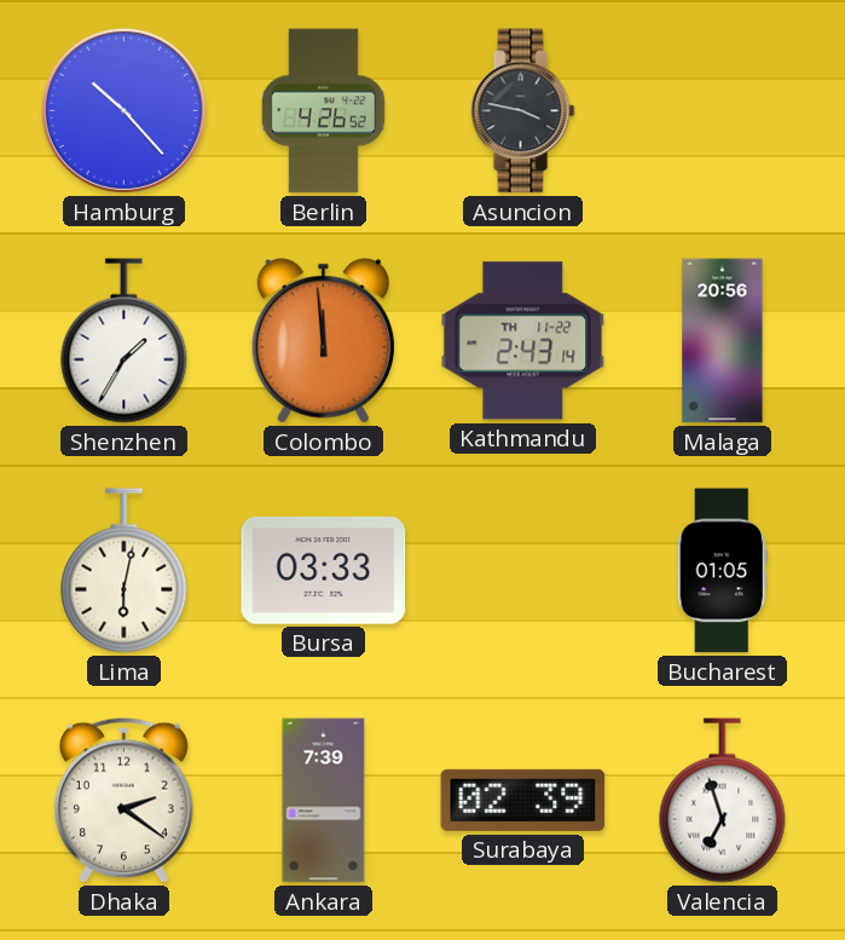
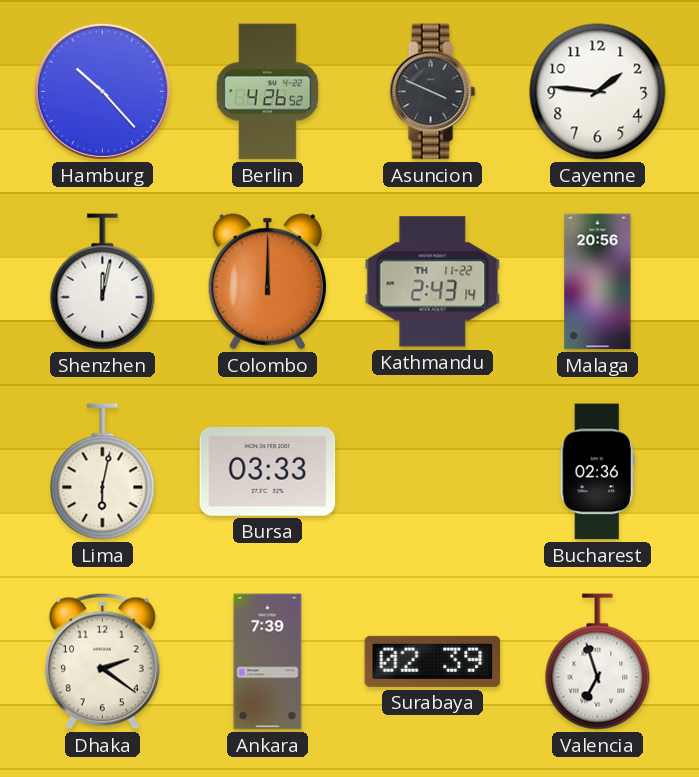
Asuncion: 3:47 -> 3:49
Cayenne: none -> 1:46
Shenzhen: 1:35 -> 12:02
Colombo: 11:59 -> 12:00
Bucharest: 01:05 -> 02:36
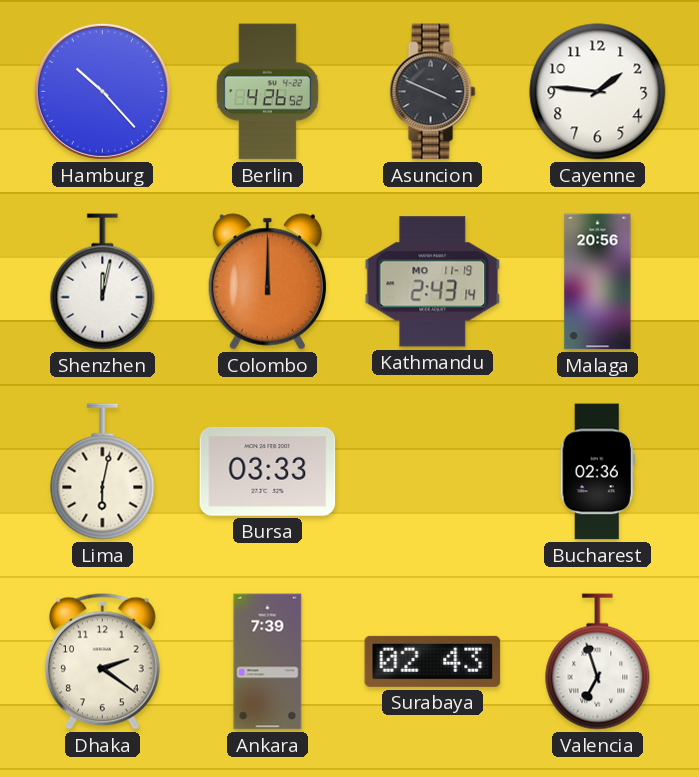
Kathmandu date: TH 11-22 -> MO 11-19
Surabaya: 02:39 -> 02:43
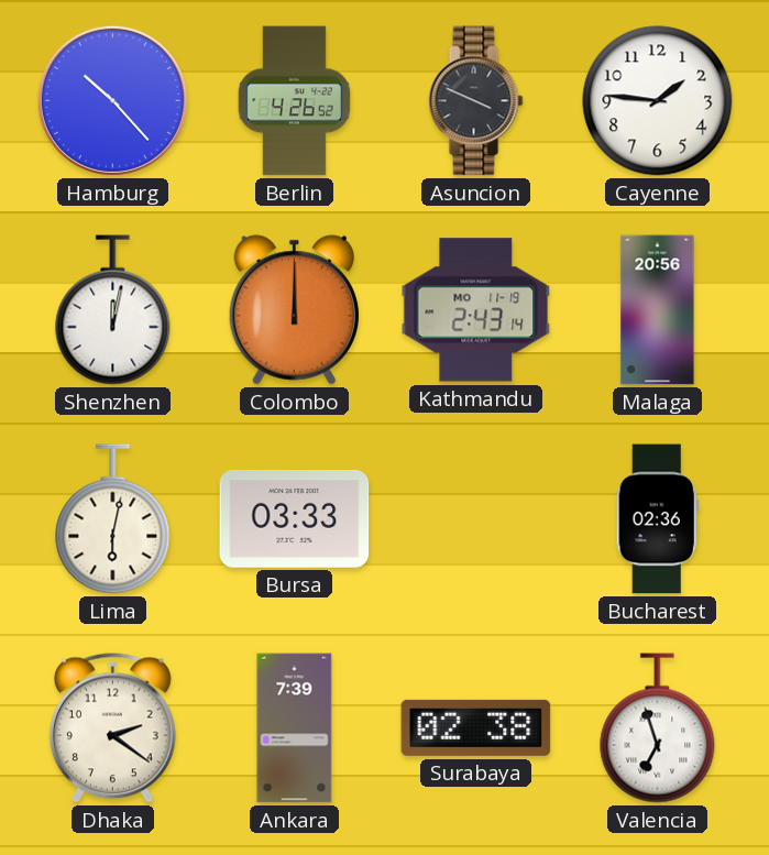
Surabaya: 02:43 -> 02:38
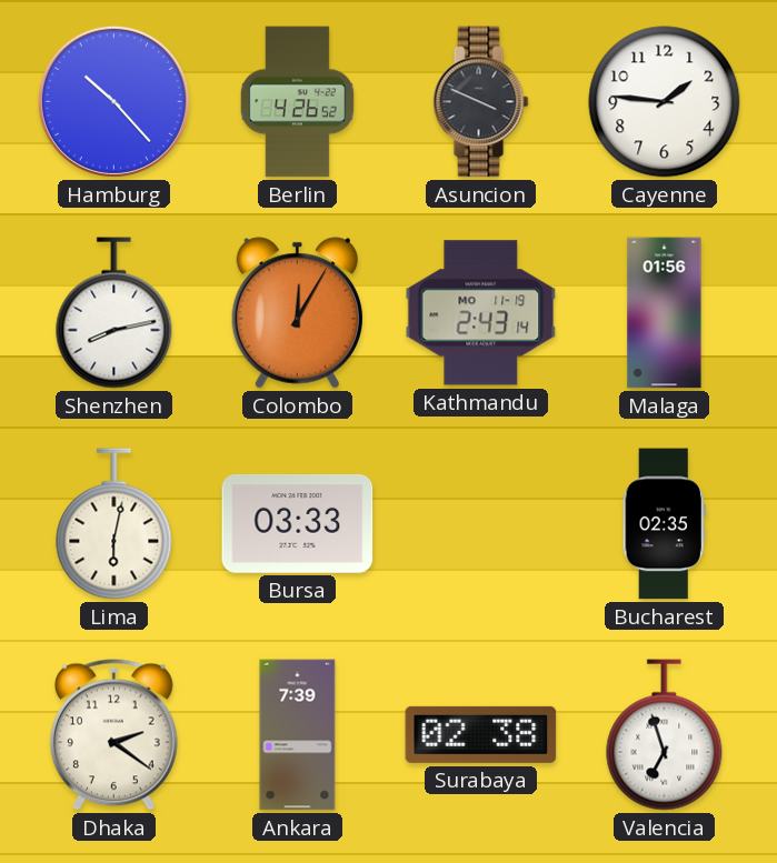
Shenzhen: 12:02 -> 8:13
Colombo: 12:00 -> 12:05
Malaga: 20:56 -> 01:56
Bucharest: 02:36 -> 02:35
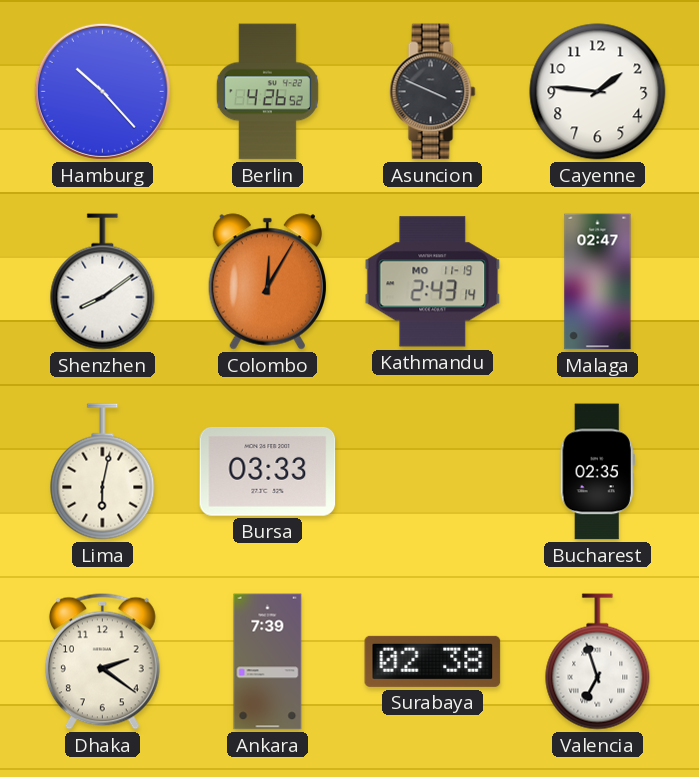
Shenzhen: 8:13 -> 8:09
Malaga: 01:56 -> 02:47
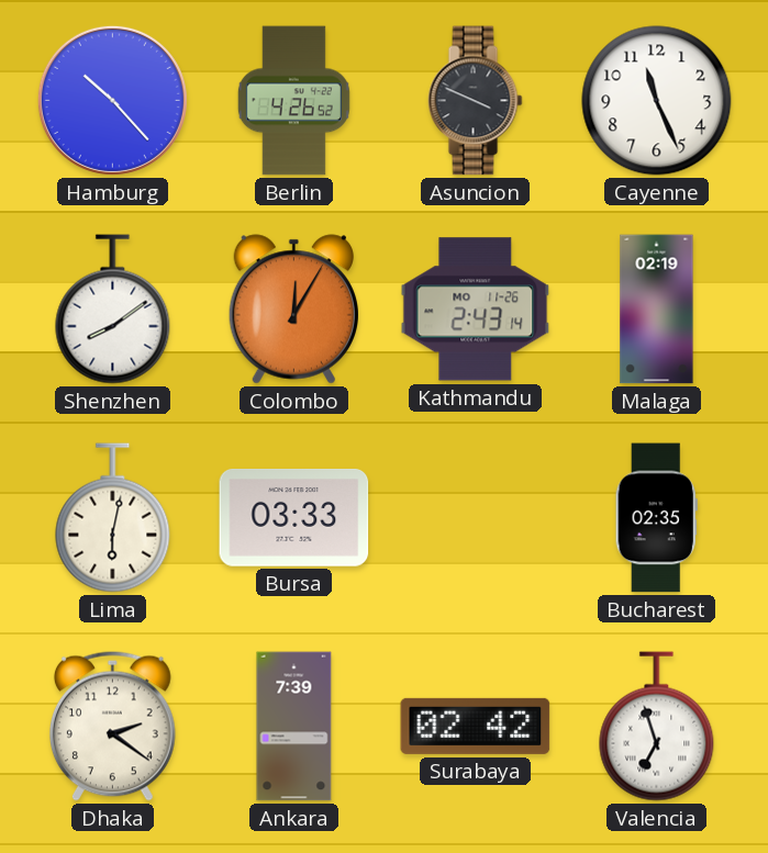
Cayenne: 1:46 -> 11:26
Kathmandu date: MO 11-19 -> MO 11-26
Malaga: 02:47 -> 02:19
Surabaya: 02:38 -> 02:42
